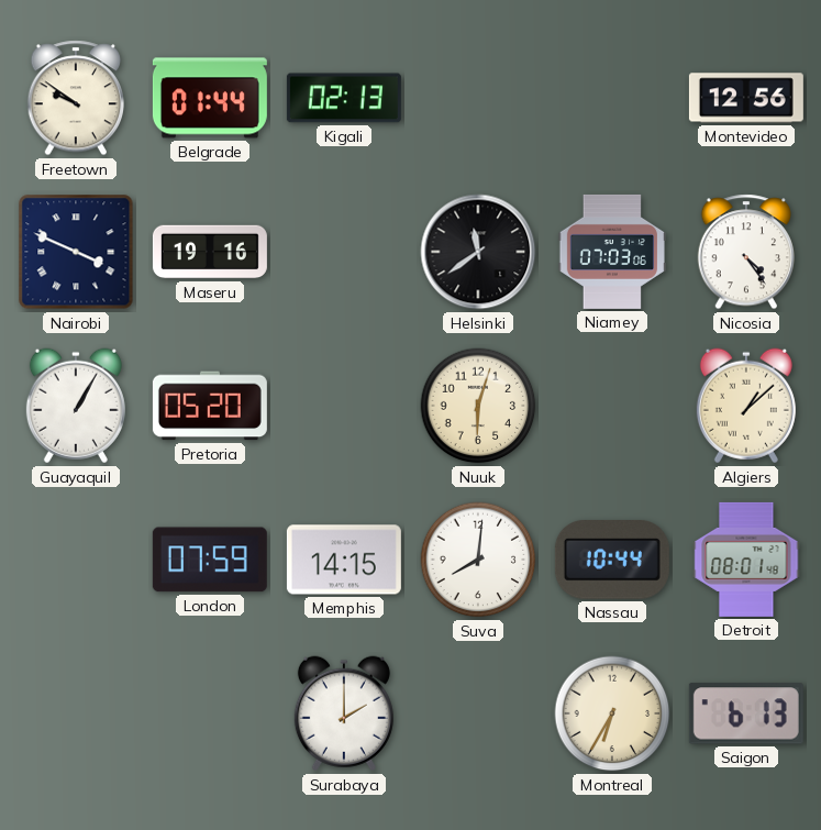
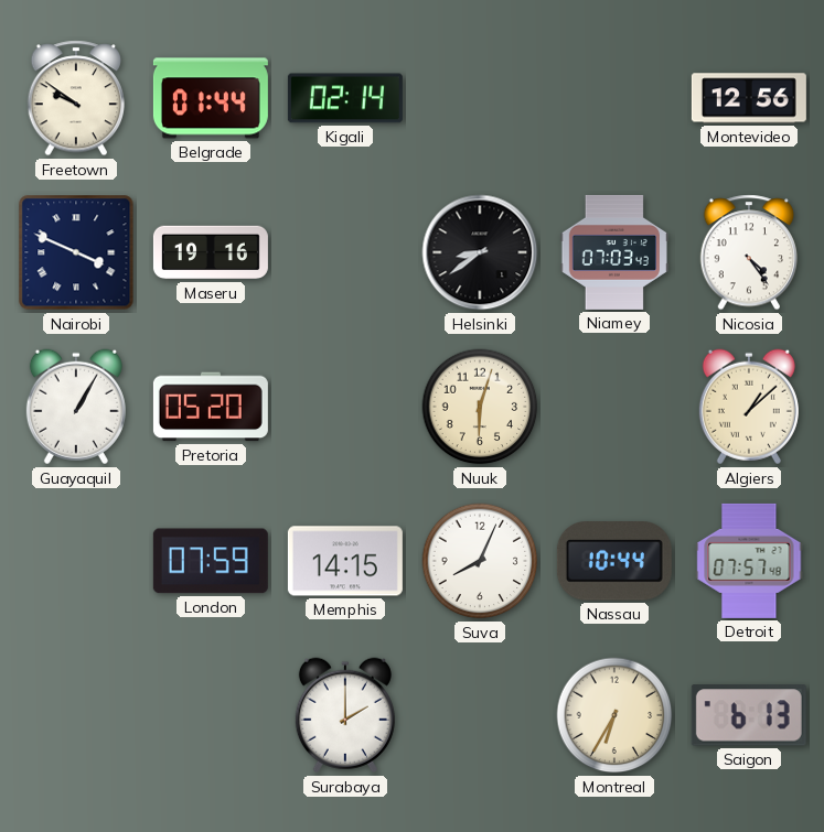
Kigali: 02:13 -> 02:14
Helsinki: 11:39 -> 8:39
Niamey: 07:03:06 -> 07:03:43
Suva: 8:01 -> 8:04
Detroit: 08:01 -> 07:57
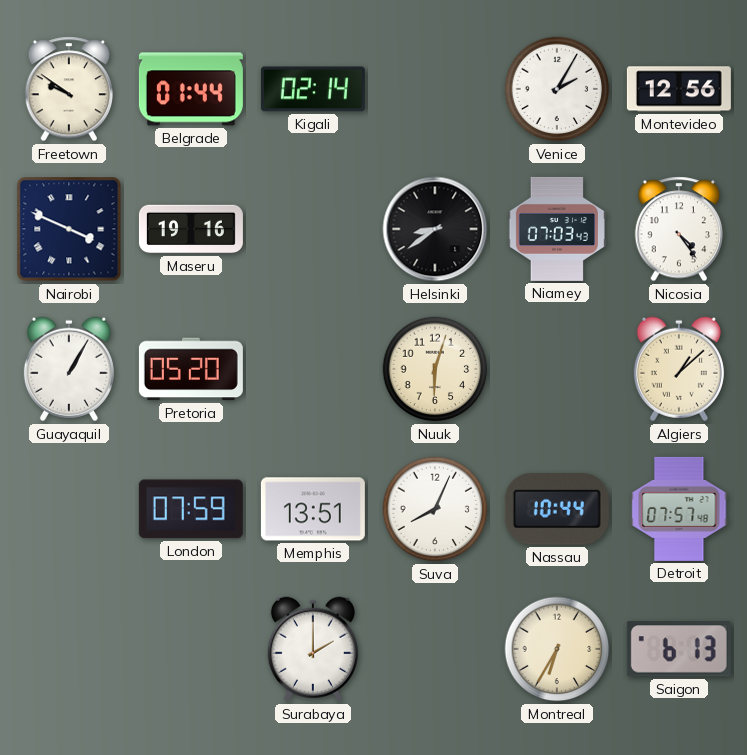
Venice: none -> 2:05
Memphis: 14:15 -> 13:51
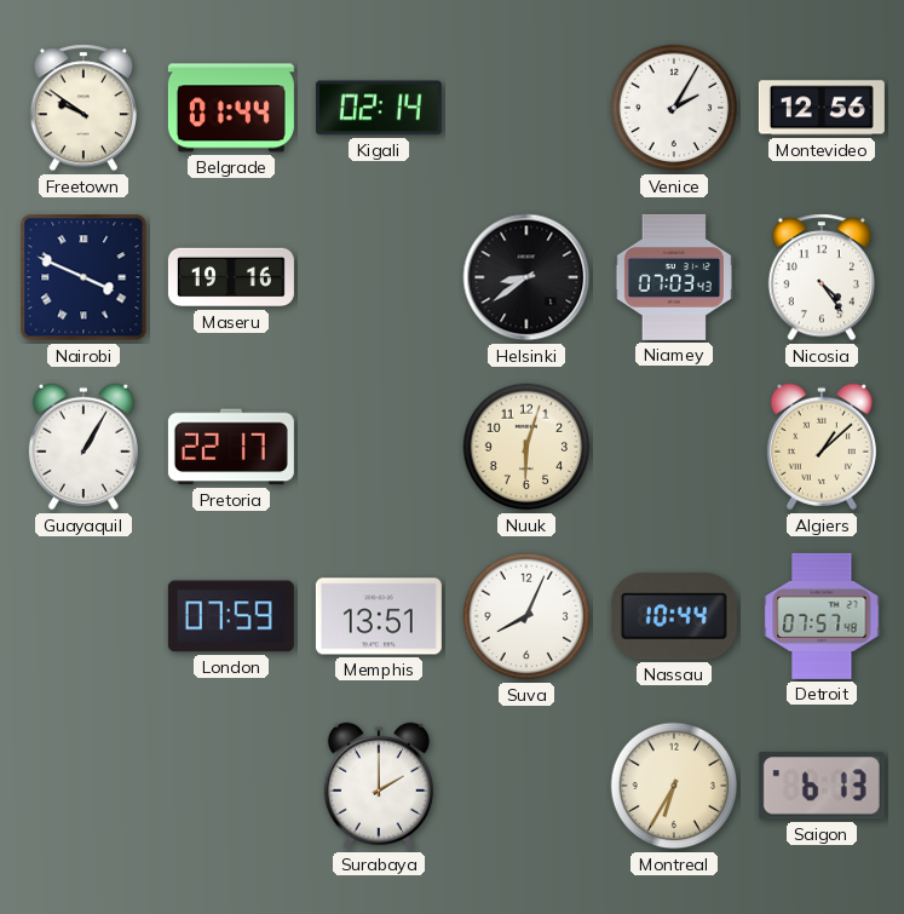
Pretoria: 05:20 -> 22:17
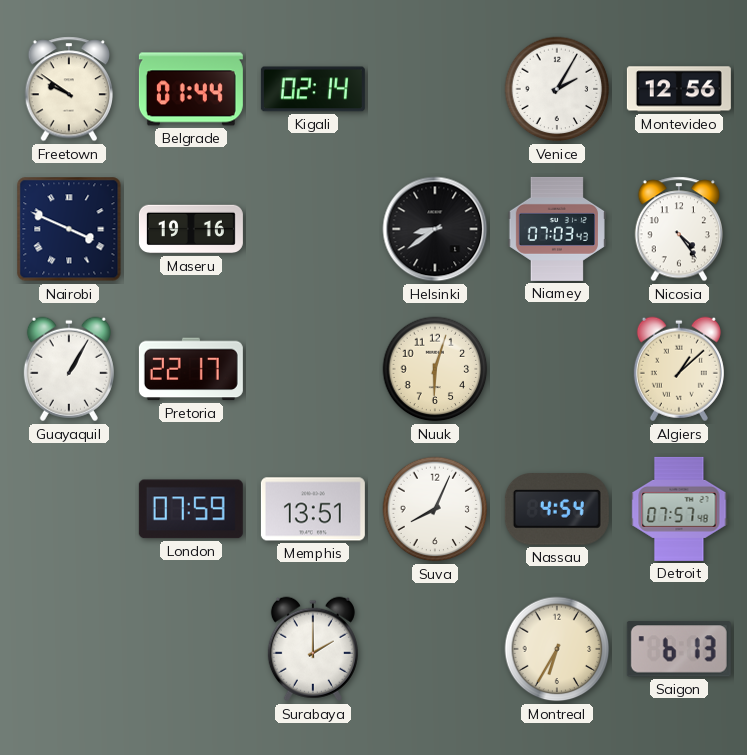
Nassau: 10:44 -> 4:54
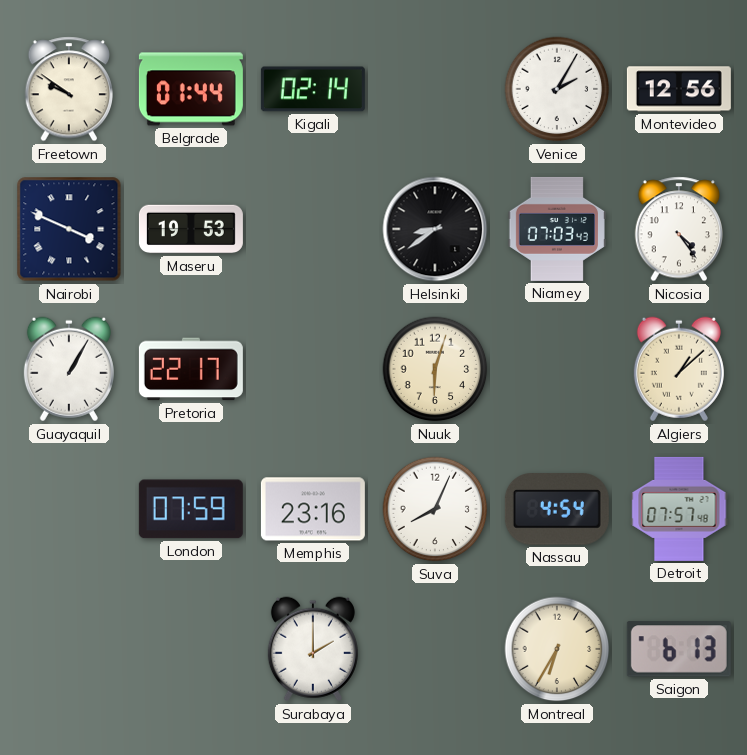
Maseru: 19:16 -> 19:53
Memphis: 13:51 -> 23:16
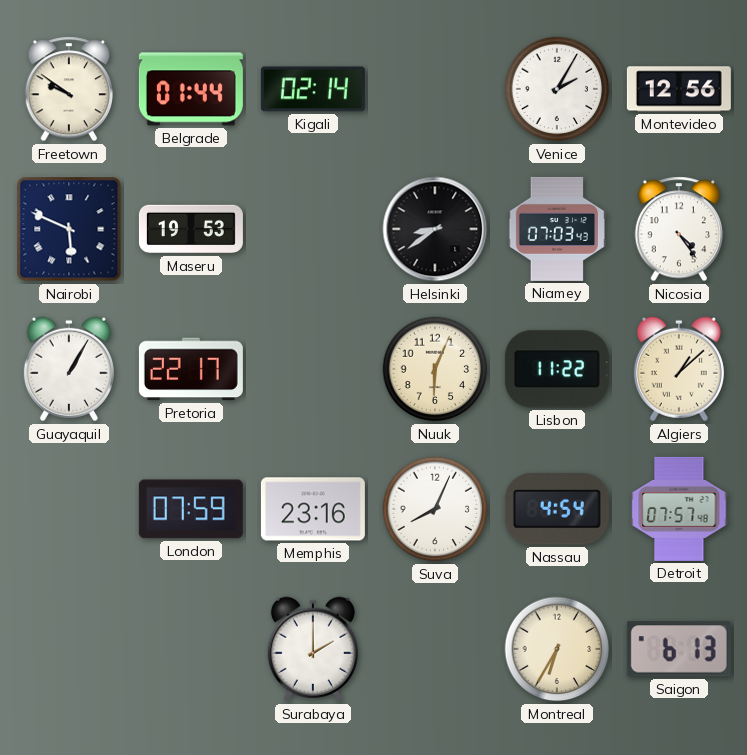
Nairobi: 3:49 -> 5:49
Nuuk: 6:03 -> 6:04
Lisbon: none -> 11:22
